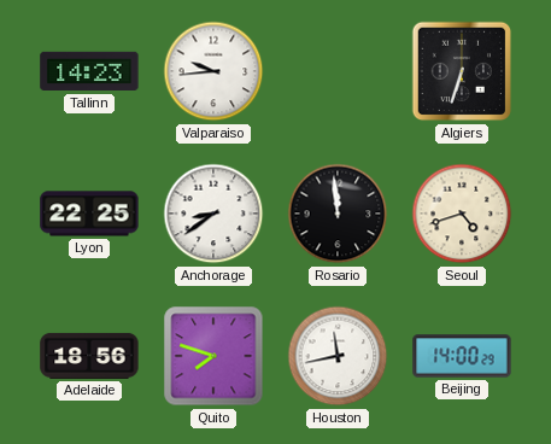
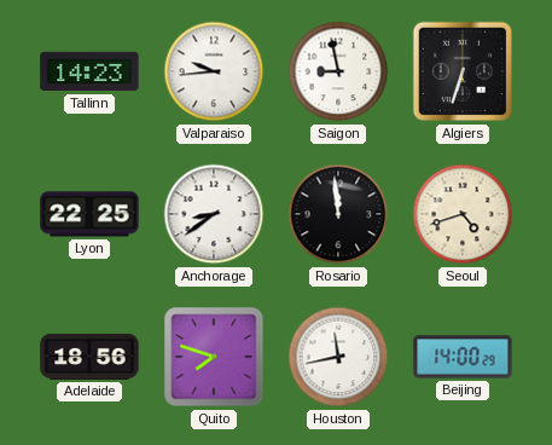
Saigon: none -> 8:58
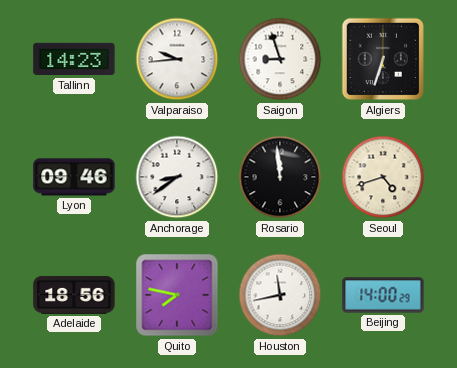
Saigon: 8:58 -> 8:57
Lyon: 22:25 -> 09:46
Quito: 7:48 -> 7:47
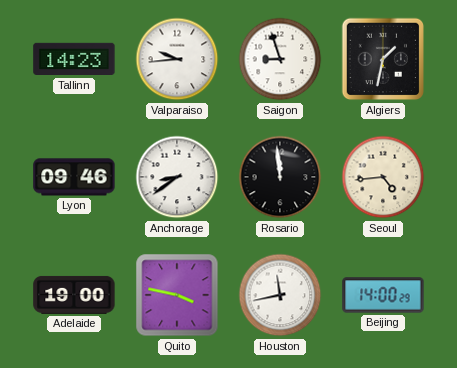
Algiers: 6:33 -> 1:32
Seoul: 4:42 -> 4:44
Adelaide: 18:56 -> 19:00
Quito: 7:47 -> 3:47
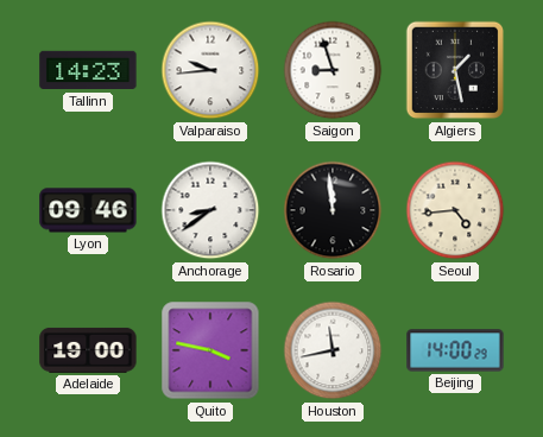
Algiers: 1:32 -> 1:28
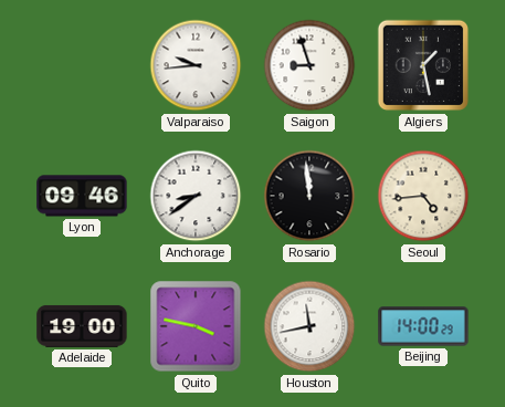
Tallinn: 14:23 -> none
